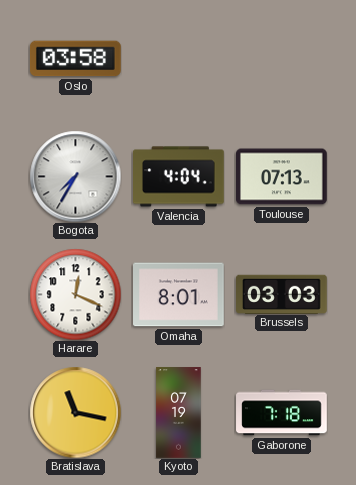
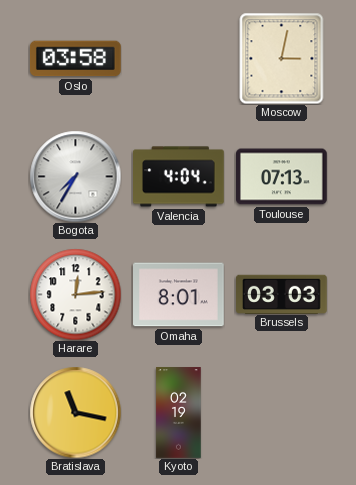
Moscow: none -> 3:02
Harare: 12:19 -> 12:14
Kyoto: 07:19 -> 02:19
Gaborone: 7:18 -> none
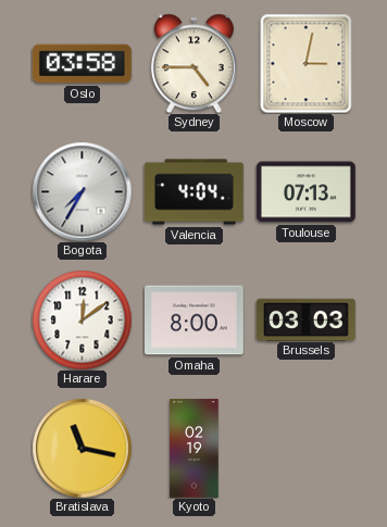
Sydney: none -> 4:45
Harare: 12:14 -> 12:09
Omaha: 8:01 -> 8:00
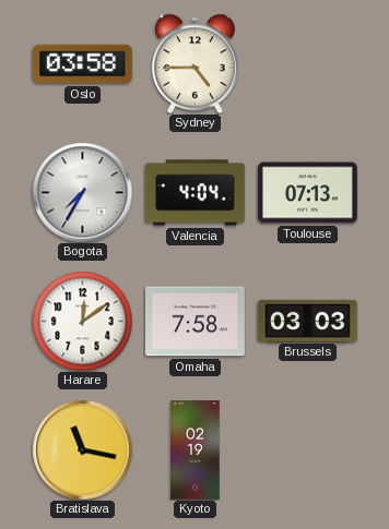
Moscow: 3:02 -> none
Omaha: 8:00 -> 7:58
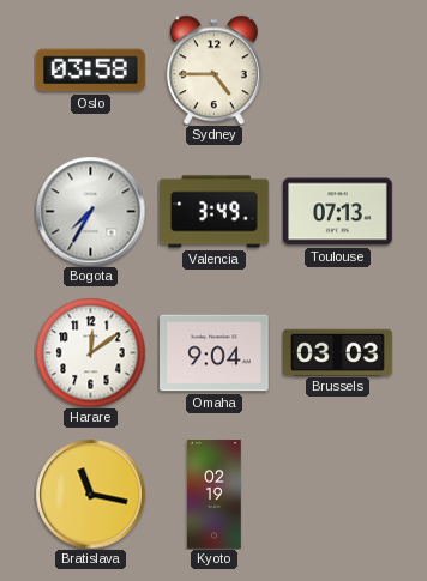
Valencia: 4:04 -> 3:49
Omaha: 7:58 -> 9:04
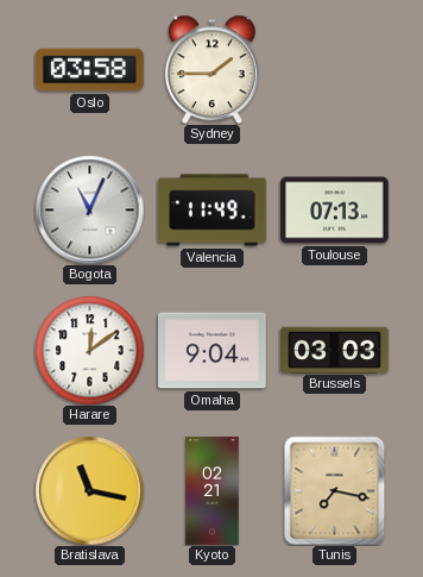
Sydney: 4:45 -> 1:45
Bogota: 7:35 -> 11:04
Valencia: 3:49 -> 11:49
Kyoto: 02:19 -> 02:21
Tunis: none -> 7:17
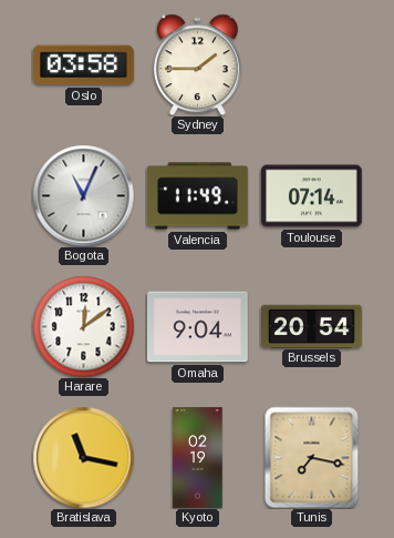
Toulouse: 07:13 -> 07:14
Brussels: 03:03 -> 20:54
Kyoto: 02:21 -> 02:19
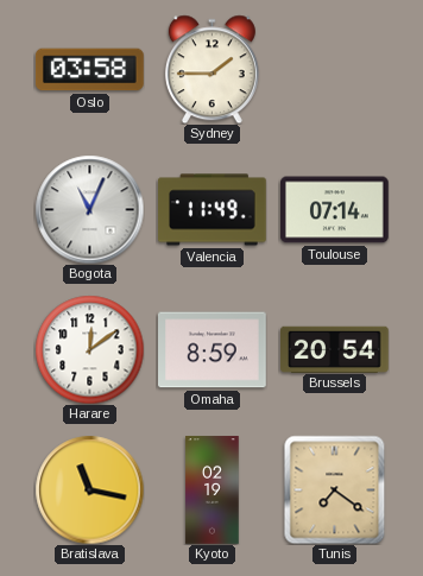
Omaha: 9:04 -> 8:59
Tunis: 7:17 -> 7:21
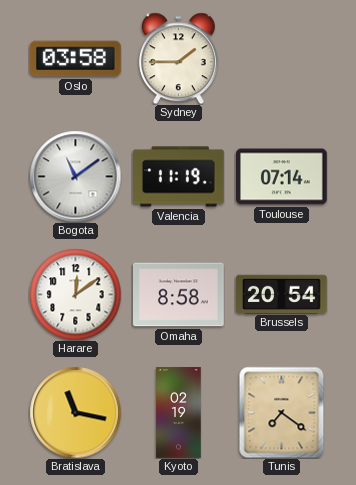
Bogota: 11:04 -> 11:09
Valencia: 11:49 -> 11:19
Omaha: 8:59 -> 8:58
